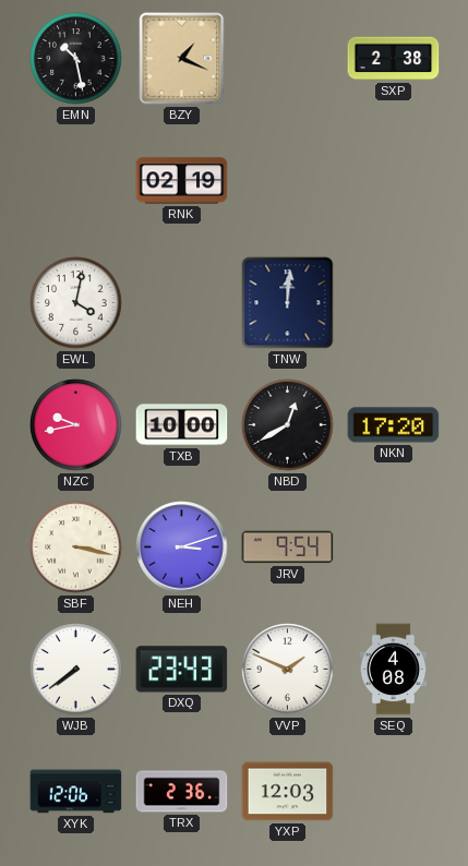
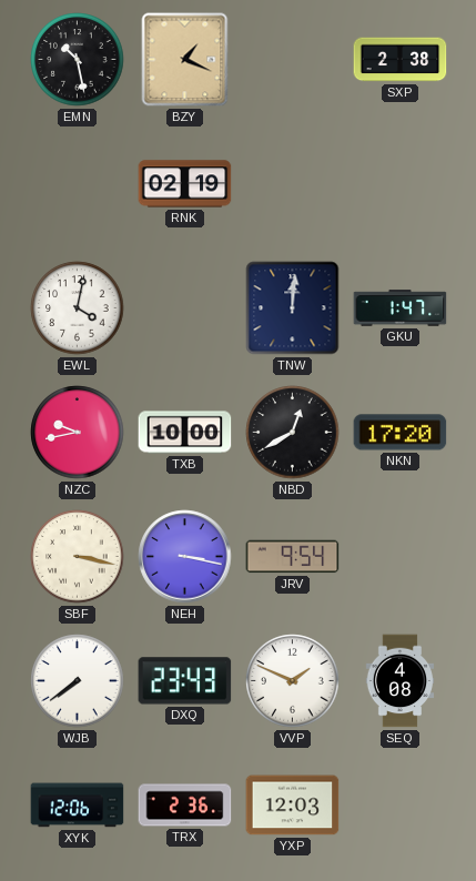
GKU: none -> 1:47
NEH: 3:12 -> 3:17
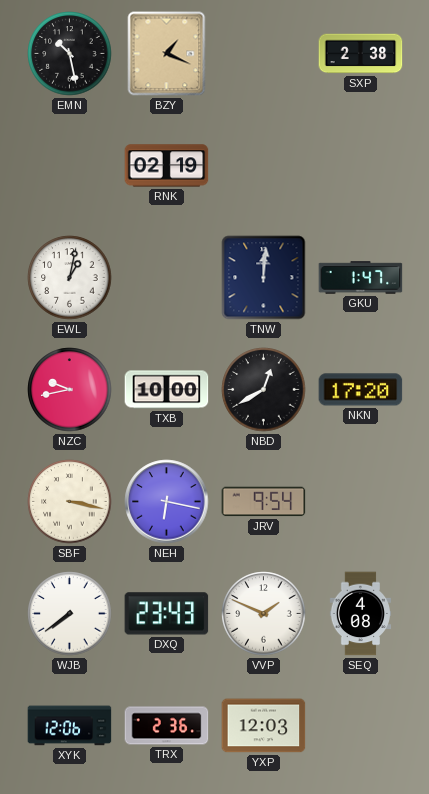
EWL: 4:02 -> 1:02
NEH: 3:17 -> 6:17
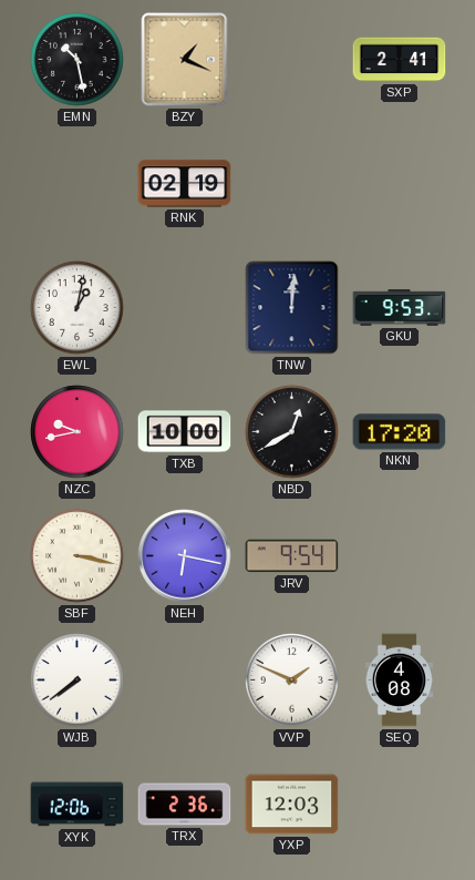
SXP: 2:38 -> 2:41
GKU: 1:47 -> 9:53
DXQ: 23:43 -> none
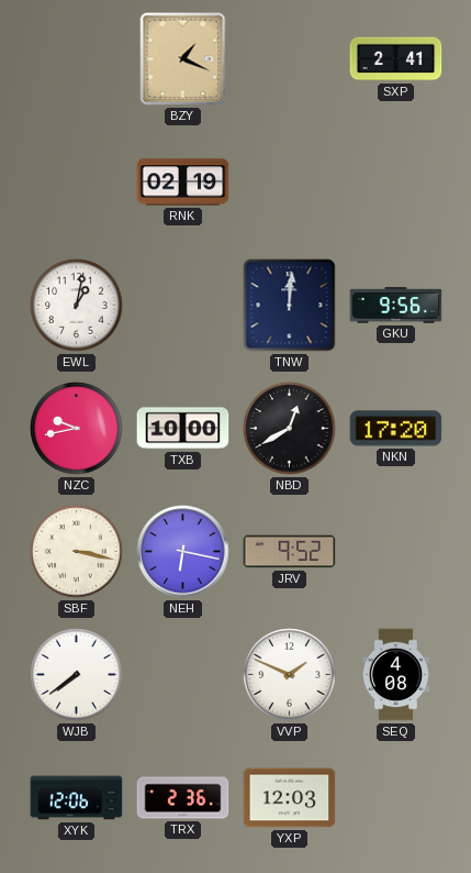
EMN: 10:28 -> none
GKU: 9:53 -> 9:56
JRV: 9:54 -> 9:52
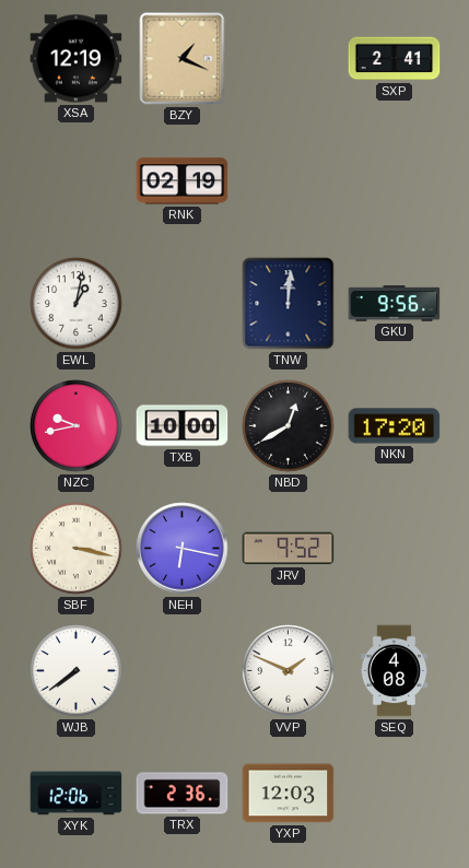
XSA: none -> 12:19
